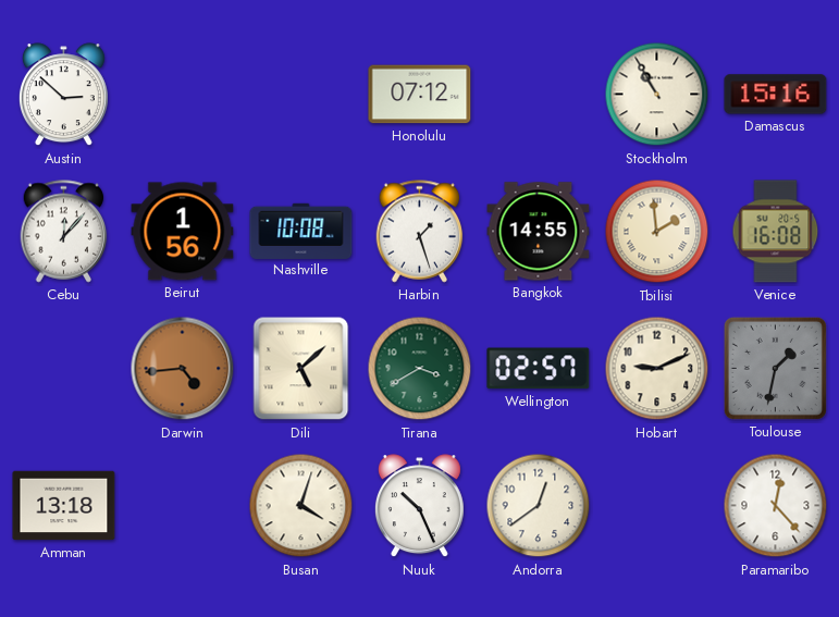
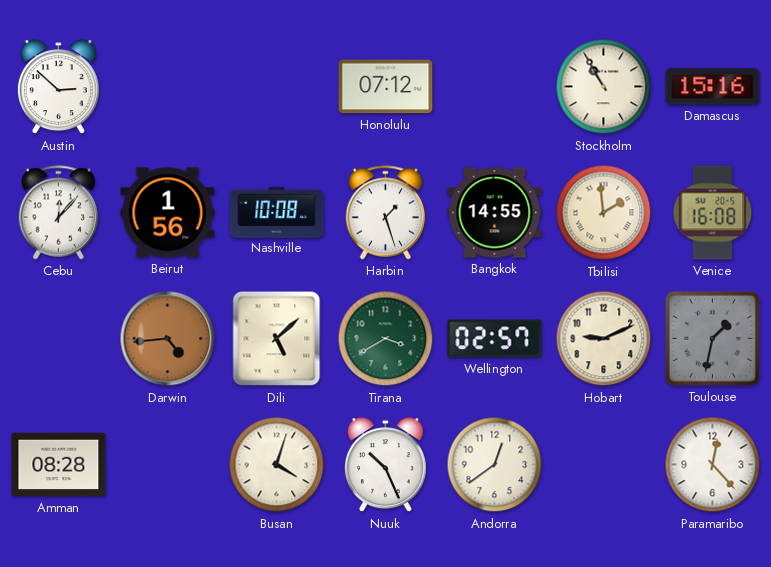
Amman: 13:18 -> 08:28
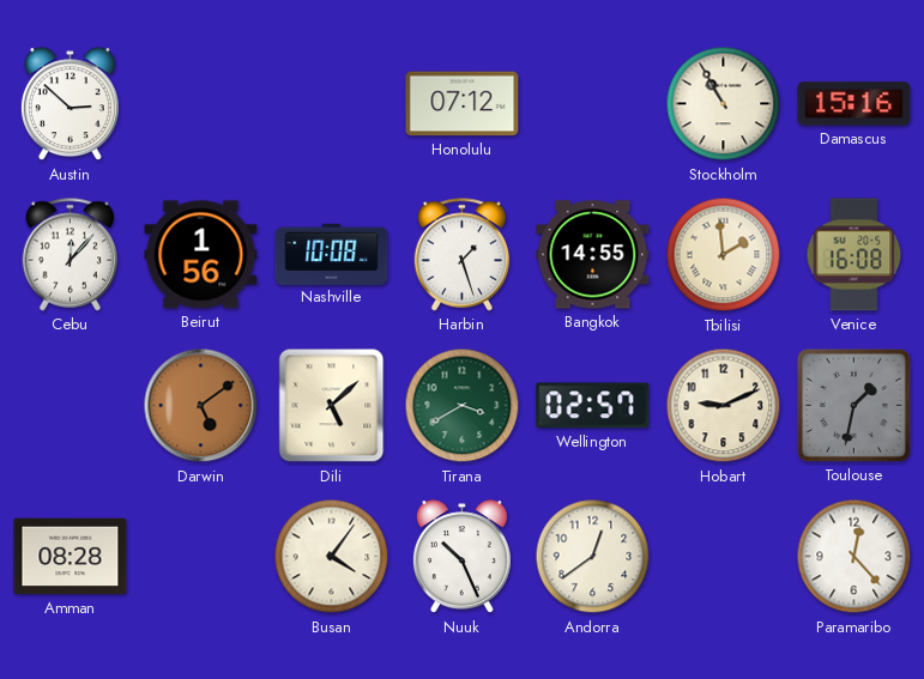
Darwin: 4:44 -> 5:09
Busan: 4:03 -> 4:06
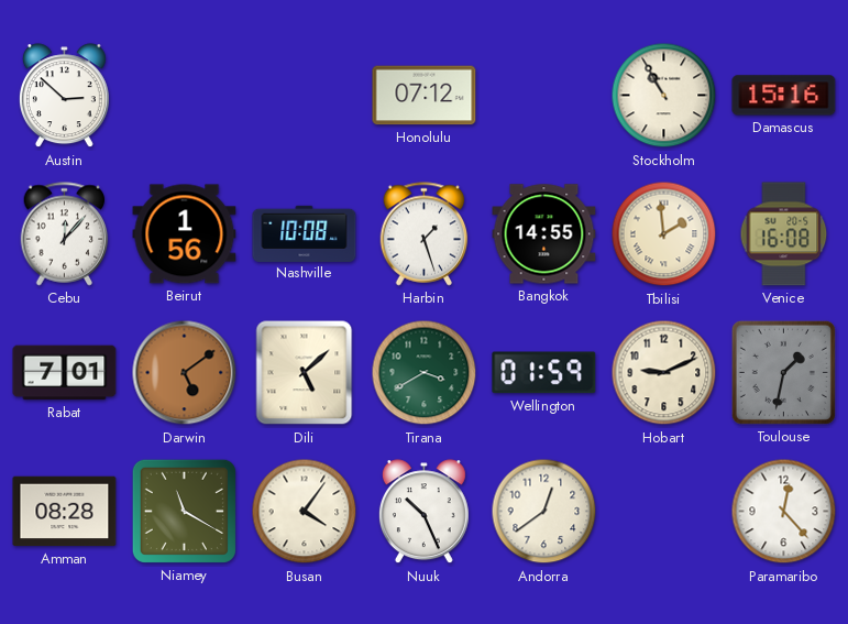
Rabat: none -> 7:01
Wellington: 02:57 -> 01:59
Niamey: none -> 11:20
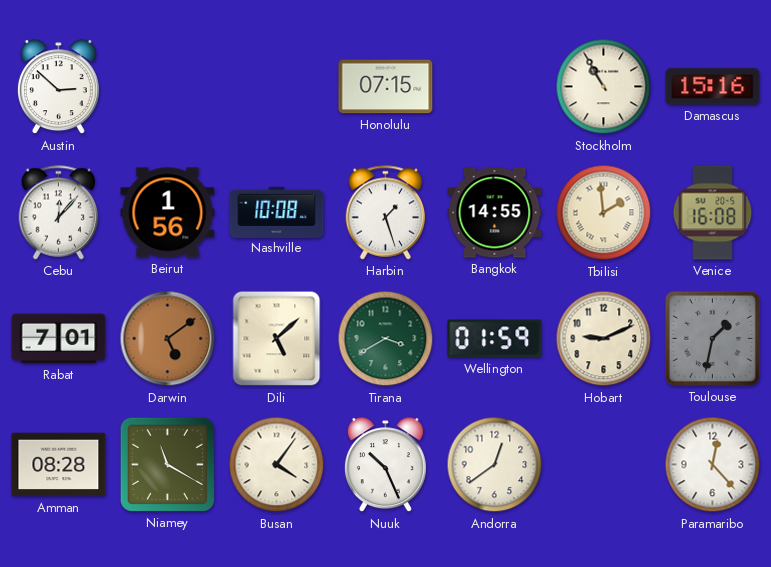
Honolulu: 07:12 -> 07:15
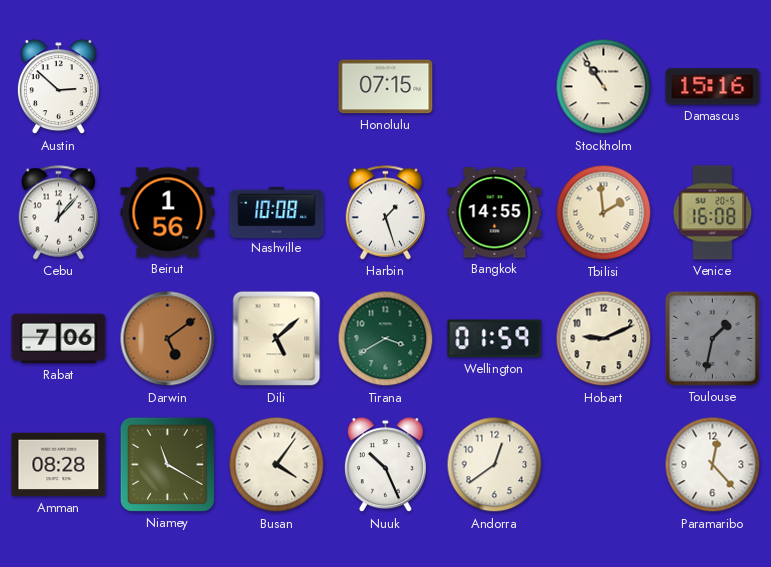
Stockholm: 10:55 -> 10:54
Rabat: 7:01 -> 7:06
